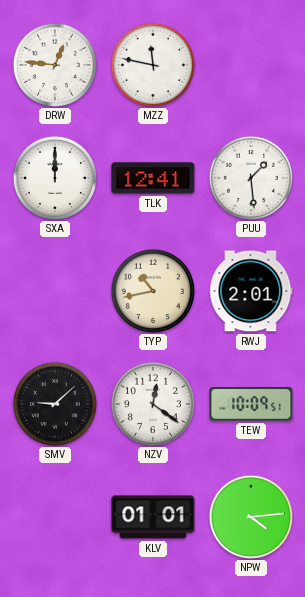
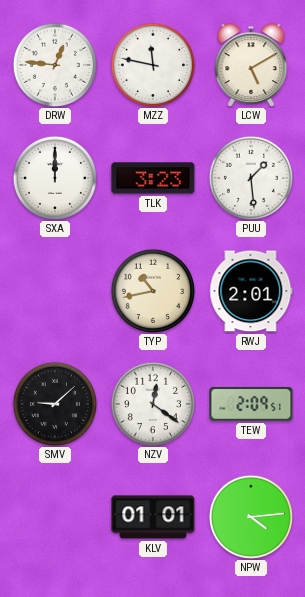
LCW: none -> 5:10
TLK: 12:41 -> 3:23
TEW: 10:09 -> 2:09
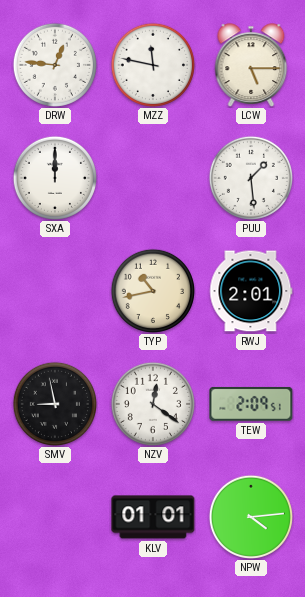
LCW: 5:10 -> 5:15
TLK: 3:23 -> none
SMV: 9:08 -> 8:58
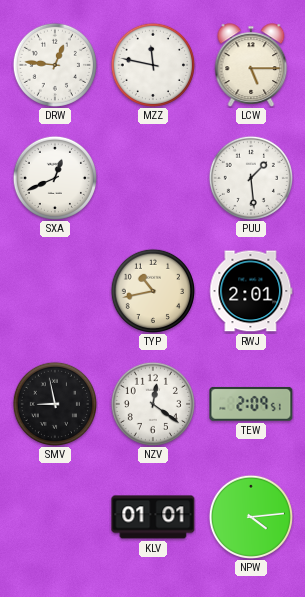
SXA: 12:00 -> 12:41
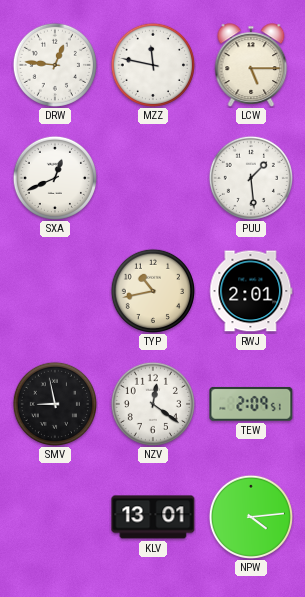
KLV: 01:01 -> 13:01
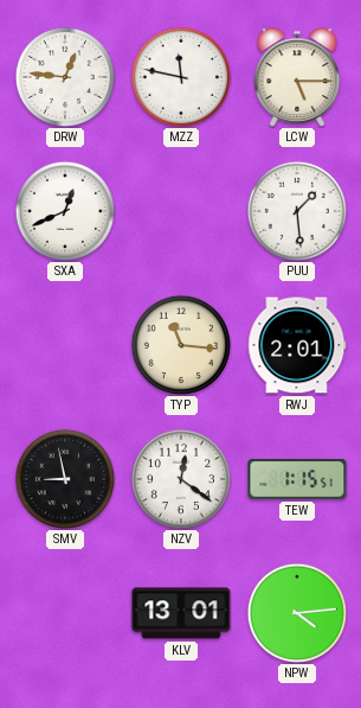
TYP: 10:43 -> 11:16
TEW: 2:09 -> 1:15
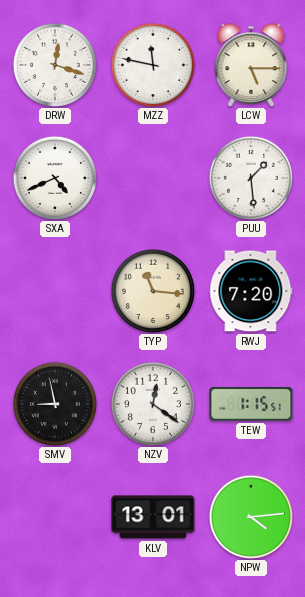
DRW: 12:46 -> 12:18
SXA: 12:41 -> 4:41
RWJ: 2:01 -> 7:20
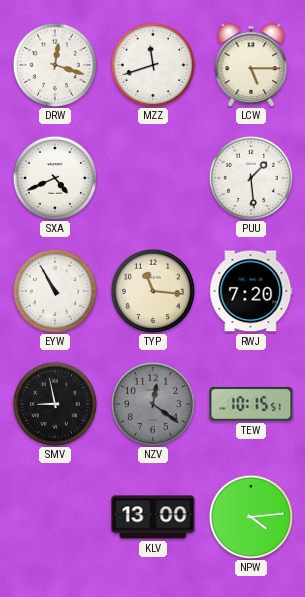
MZZ: 11:47 -> 11:42
EYW: none -> 10:55
NZV dial: white -> grey
TEW: 1:15 -> 10:15
KLV: 13:01 -> 13:00
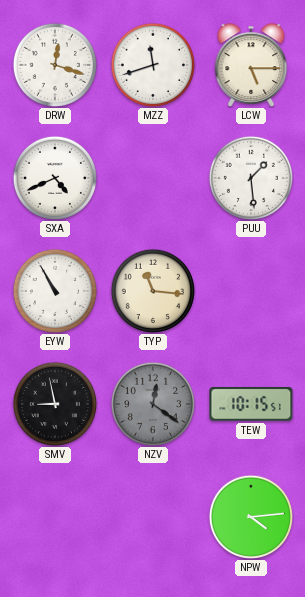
RWJ: 7:20 -> none
KLV: 13:00 -> none
